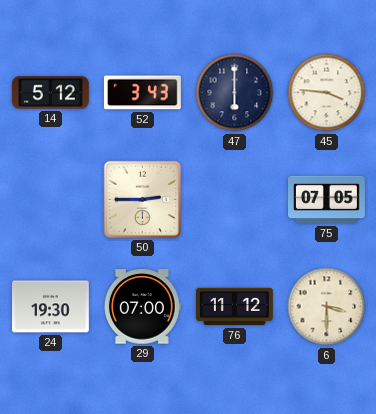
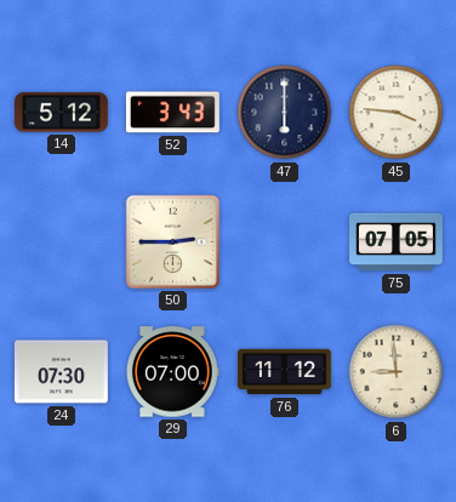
24: 19:30 -> 07:30
6: 3:30 -> 8:59
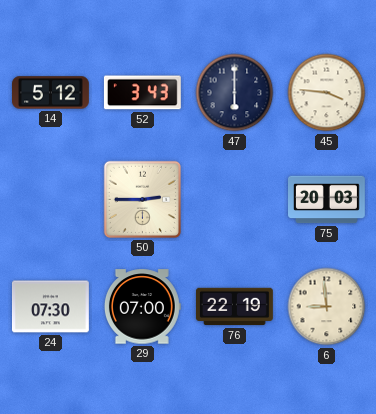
75: 07:05 -> 20:03
76: 11:12 -> 22:19
